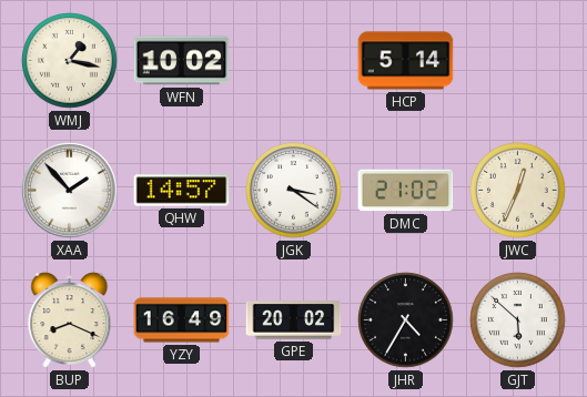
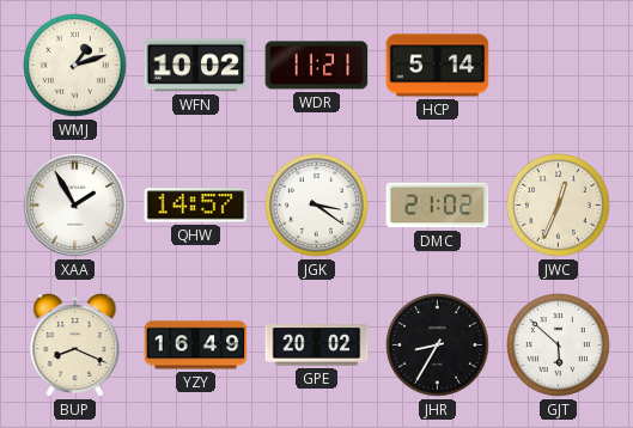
WMJ: 1:17 -> 1:12
WDR: none -> 11:21
XAA: 1:53 -> 1:55
JHR: 4:35 -> 8:35
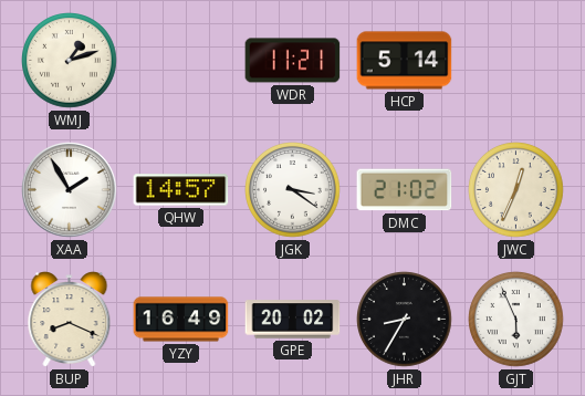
WFN: 10:02 -> none
GJT: 5:52 -> 5:56
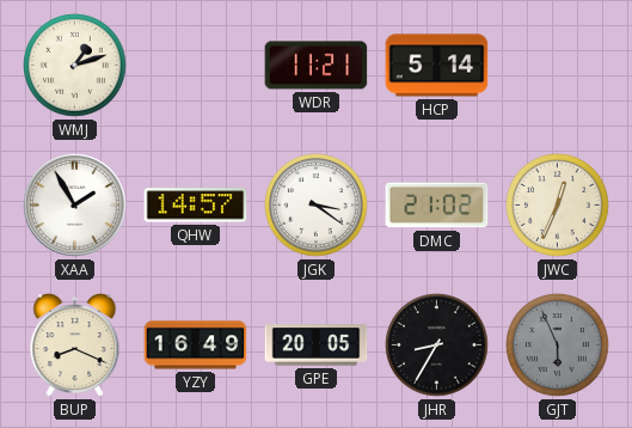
GPE: 20:02 -> 20:05
GJT dial: white -> grey
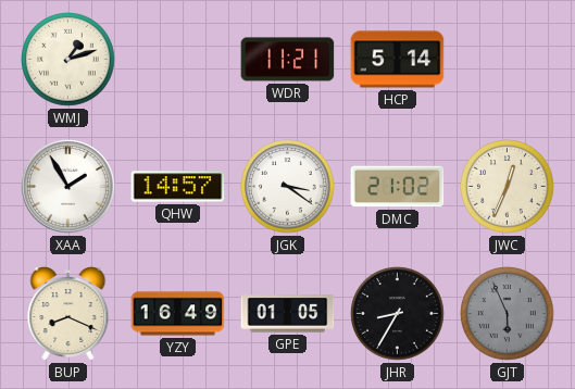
GPE: 20:05 -> 01:05
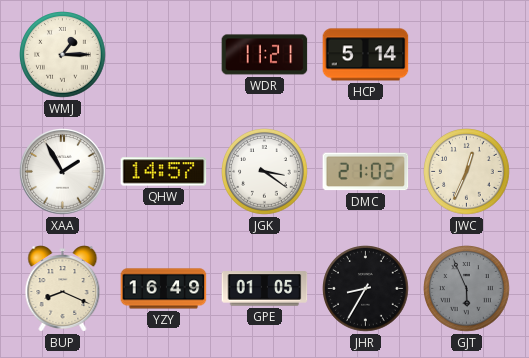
WMJ: 1:12 -> 1:15
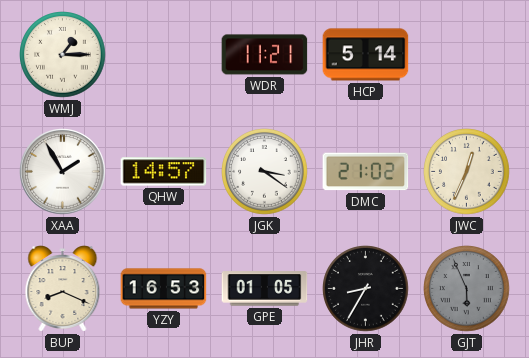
YZY: 16:49 -> 16:53
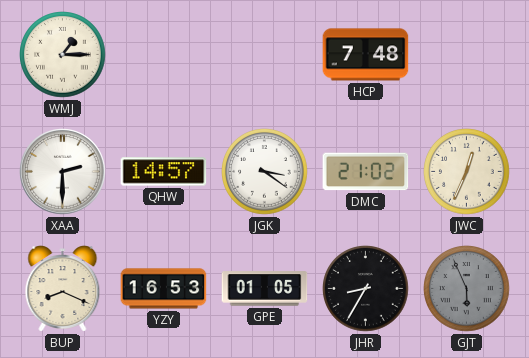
WDR: 11:21 -> none
HCP: 5:14 -> 7:48
XAA: 1:55 -> 2:30
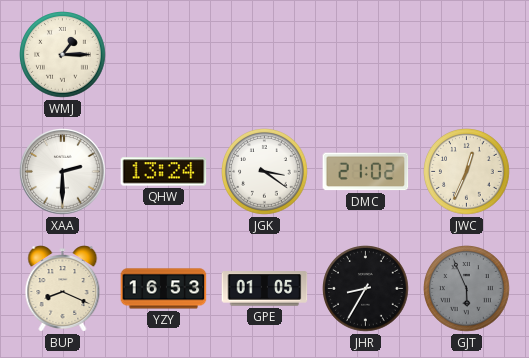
HCP: 7:48 -> none
QHW: 14:57 -> 13:24
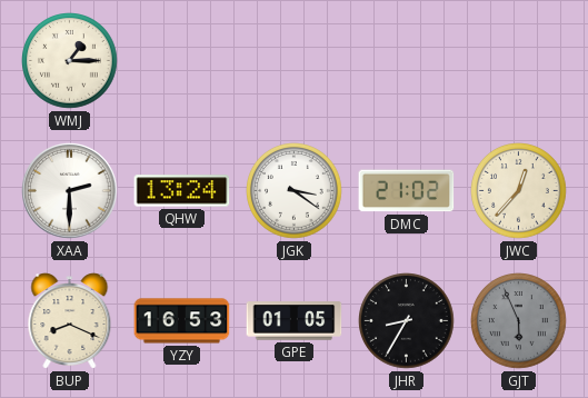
JWC: 12:34 -> 12:37
